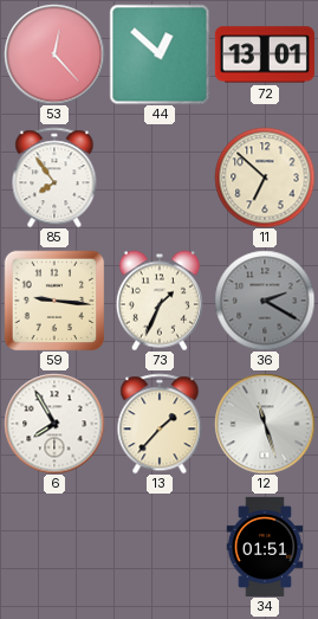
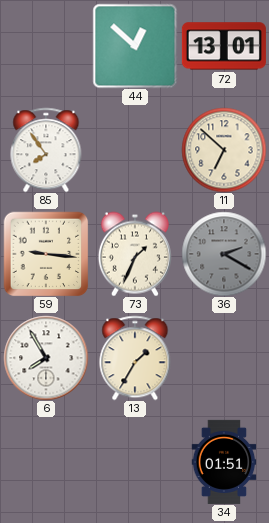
53: 12:23 -> none
13: 1:37 -> 1:35
12: 11:27 -> none
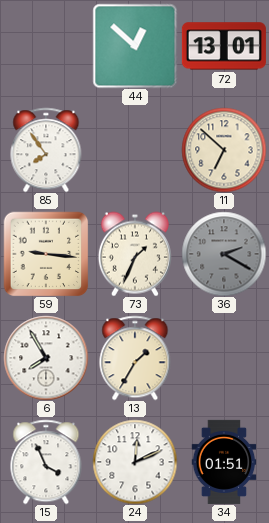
15: none -> 3:56
24: none -> 12:11
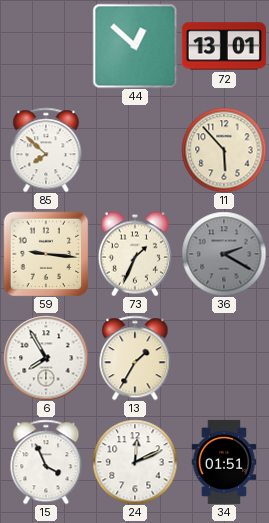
85: 7:54 -> 7:52
11: 6:52 -> 5:53
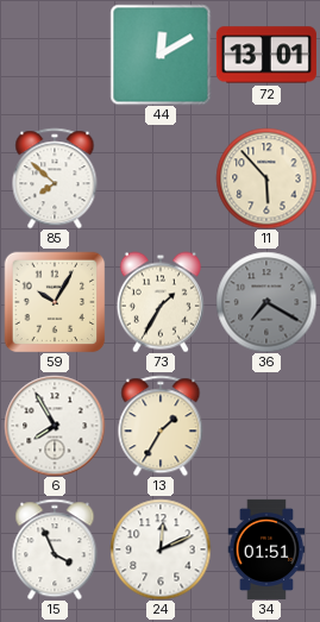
44: 12:52 -> 12:10
59: 9:16 -> 10:05
73: 1:34 -> 1:35
36: 2:20 -> 7:20
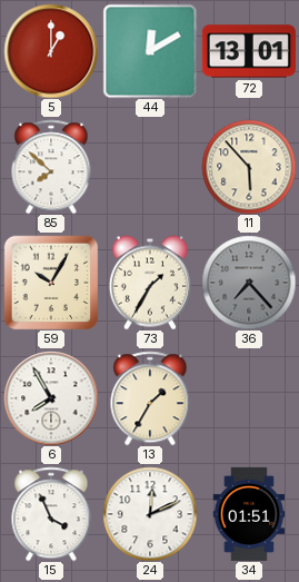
5: none -> 1:00
36: 7:20 -> 7:23
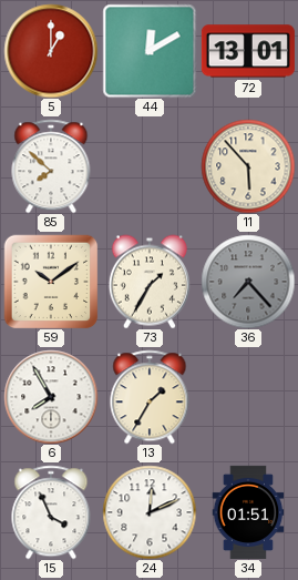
59: 10:05 -> 10:09
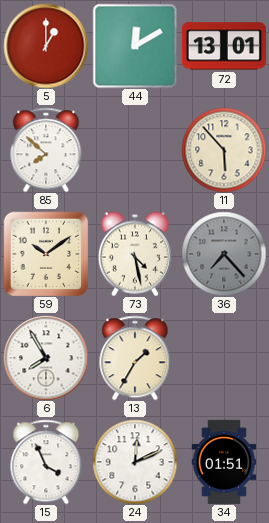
73: 1:35 -> 4:28
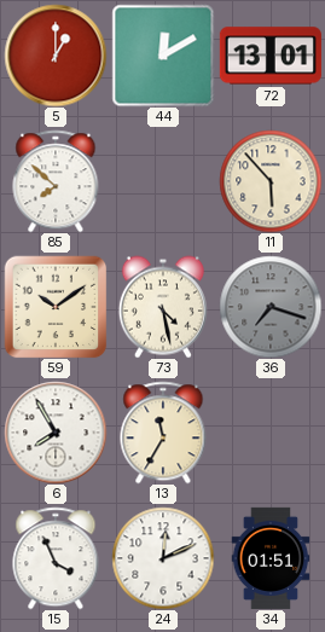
36: 7:23 -> 7:18
13: 1:35 -> 11:35
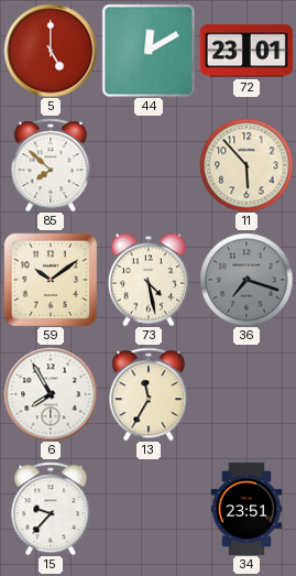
5: 1:00 -> 5:00
72: 13:01 -> 23:01
15: 3:56 -> 9:37
24: 12:11 -> none
34: 01:51 -> 23:51
